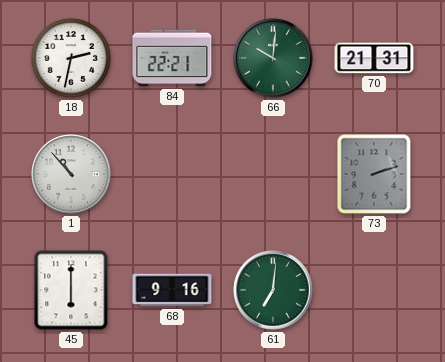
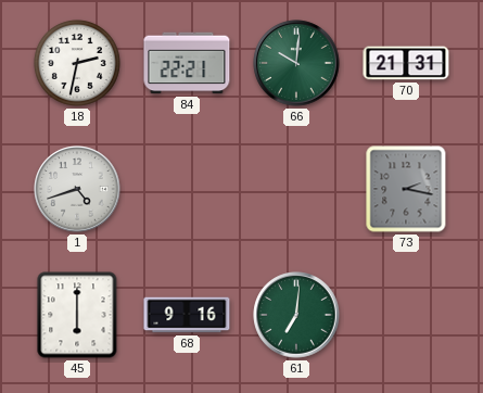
1: 10:53 -> 4:42
73: 2:12 -> 2:17
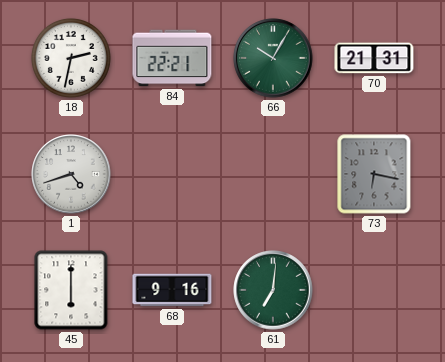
66: 10:01 -> 10:05
73: 2:17 -> 6:17
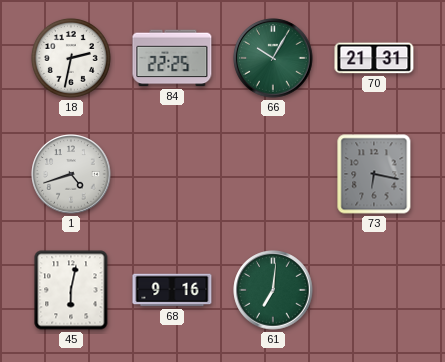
84: 22:21 -> 22:25
45: 6:00 -> 6:02
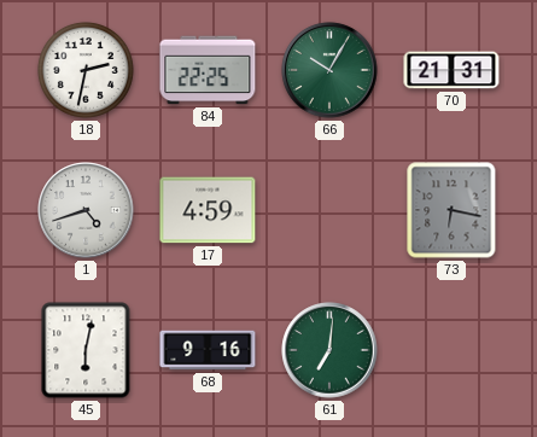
17: none -> 4:59
